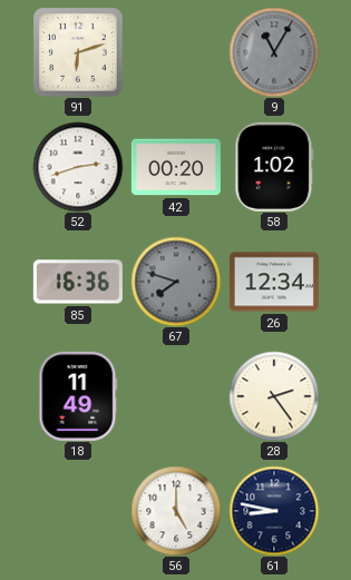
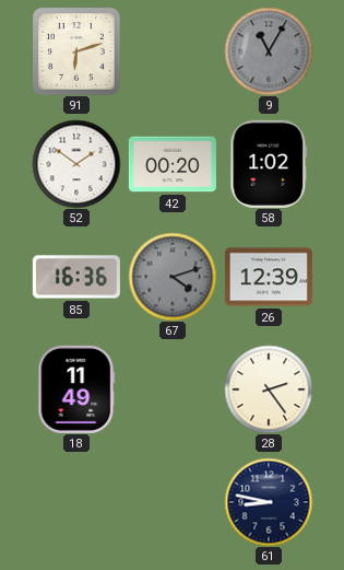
52: 2:42 -> 1:51
67: 7:48 -> 4:12
26: 12:34 -> 12:39
56: 5:00 -> none
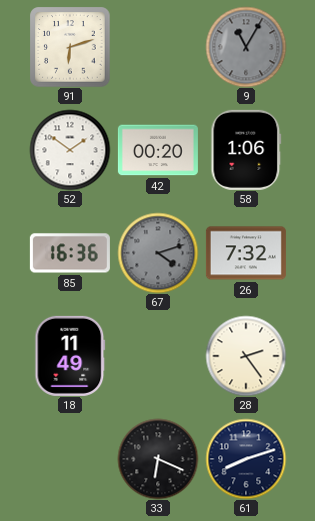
58: 1:02 -> 1:06
26: 12:39 -> 7:32
33: none -> 6:19
61: 8:47 -> 8:12
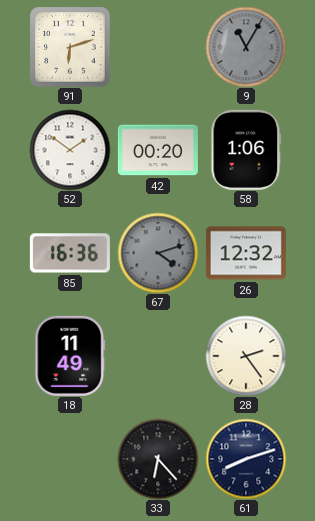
26: 7:32 -> 12:32
33: 6:19 -> 6:23
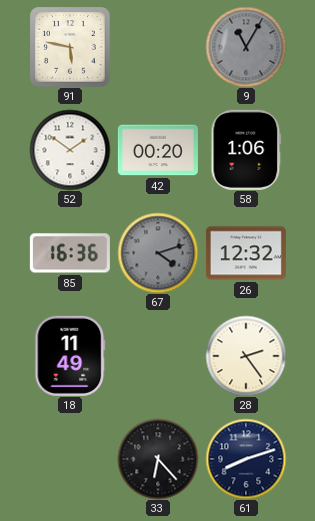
91: 6:12 -> 5:47
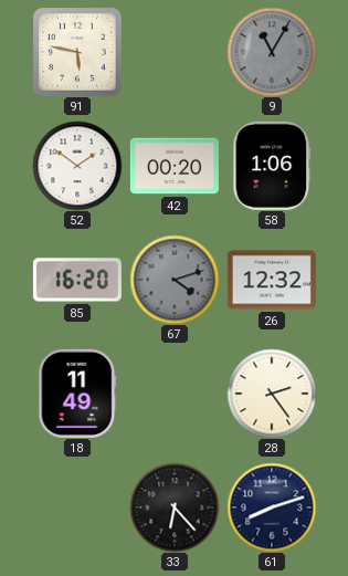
85: 16:36 -> 16:20
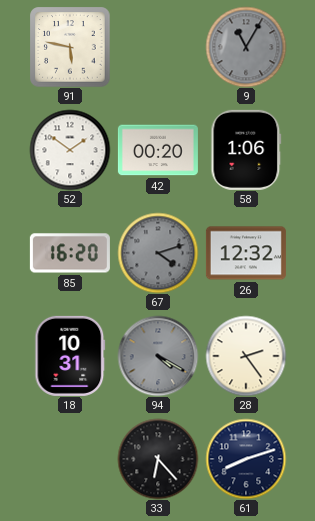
18: 11:49 -> 10:31
94: none -> 4:20
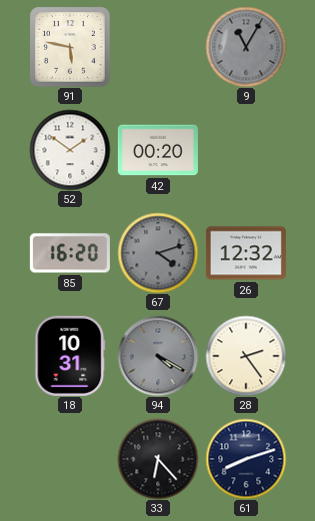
58: 1:06 -> none
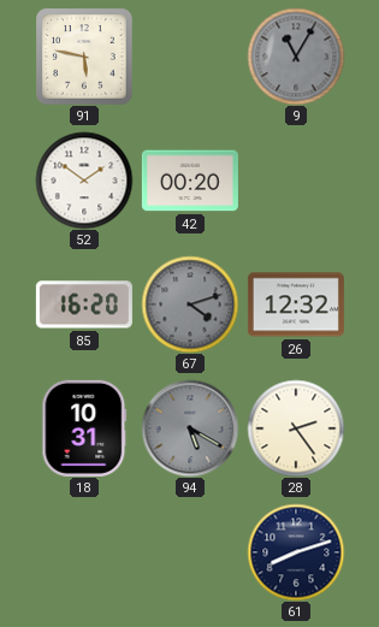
94: 4:20 -> 5:20
33: 6:23 -> none
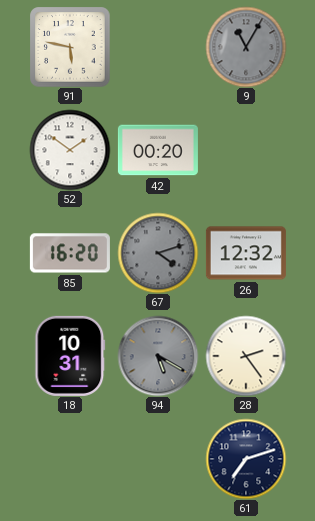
61: 8:12 -> 7:12
